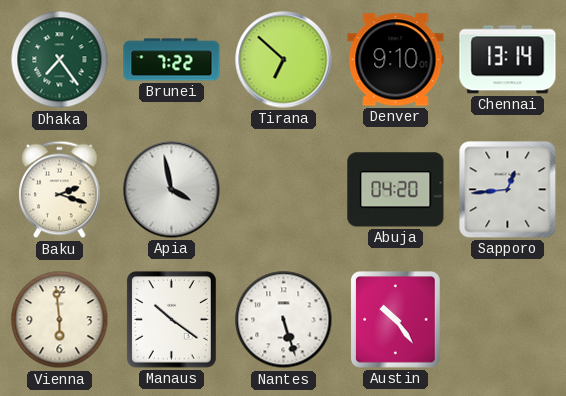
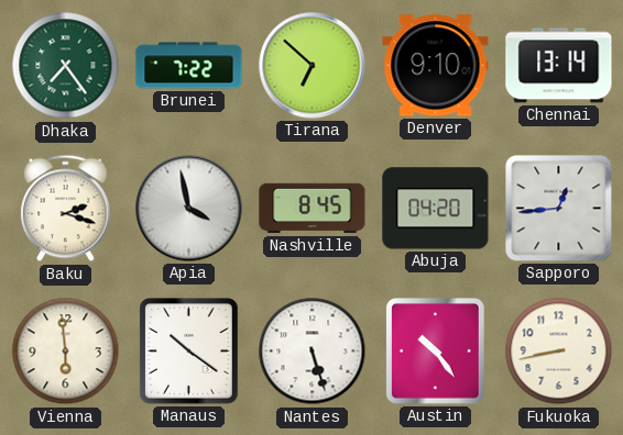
Nashville: none -> 8:45
Fukuoka: none -> 8:43
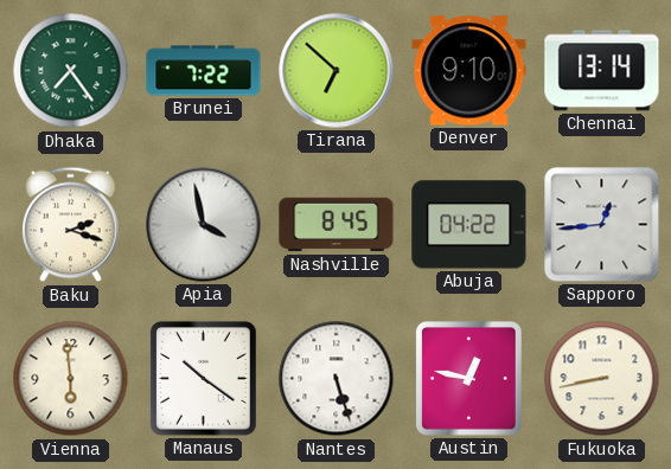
Abuja: 04:20 -> 04:22
Austin: 10:24 -> 12:47
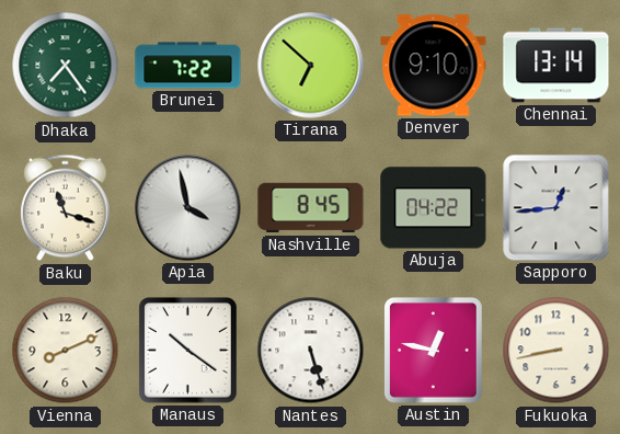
Baku: 2:18 -> 11:18
Vienna: 5:59 -> 8:11
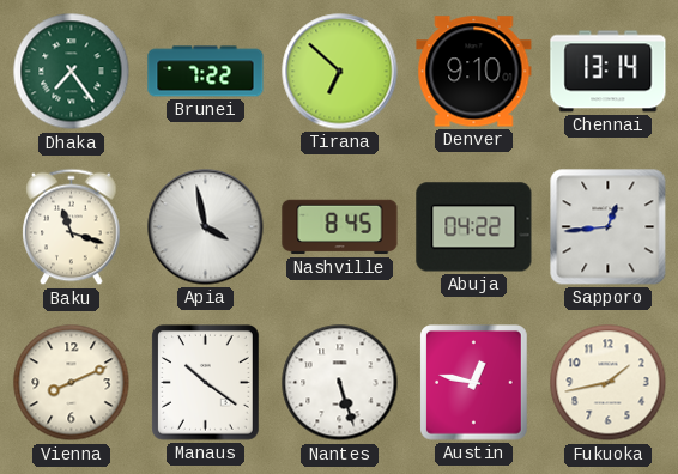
Fukuoka: 8:43 -> 1:43
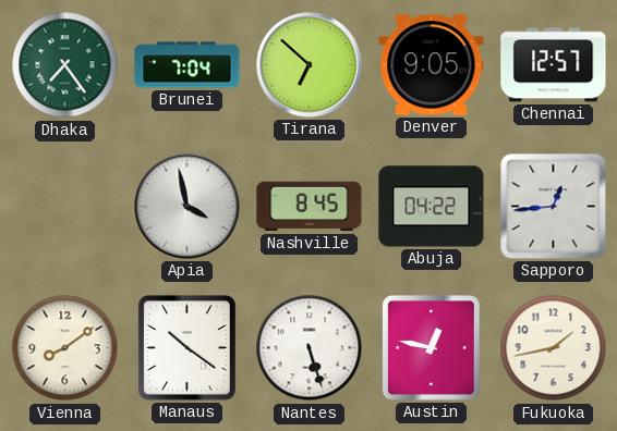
Brunei: 7:22 -> 7:04
Denver: 9:10 -> 9:05
Chennai: 13:14 -> 12:57
Baku: 11:18 -> none
Vienna: 8:11 -> 8:09
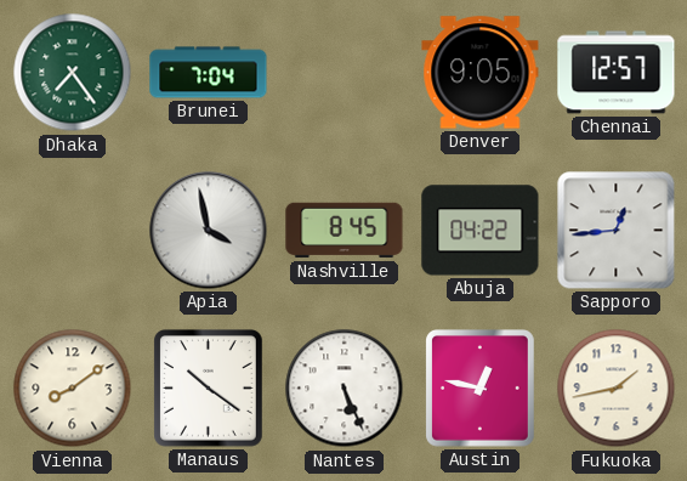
Tirana: 6:52 -> none
Nantes: 5:27 -> 5:26
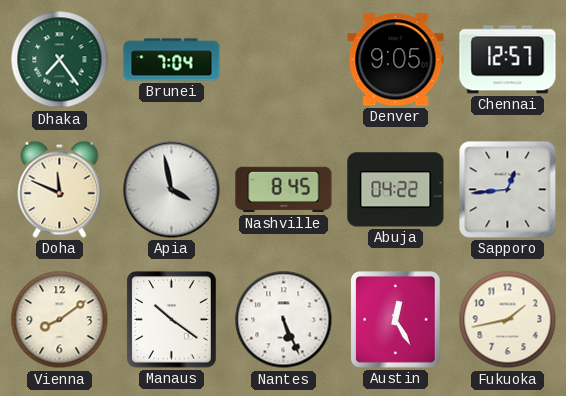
Doha: none -> 11:49
Austin: 12:47 -> 12:25
